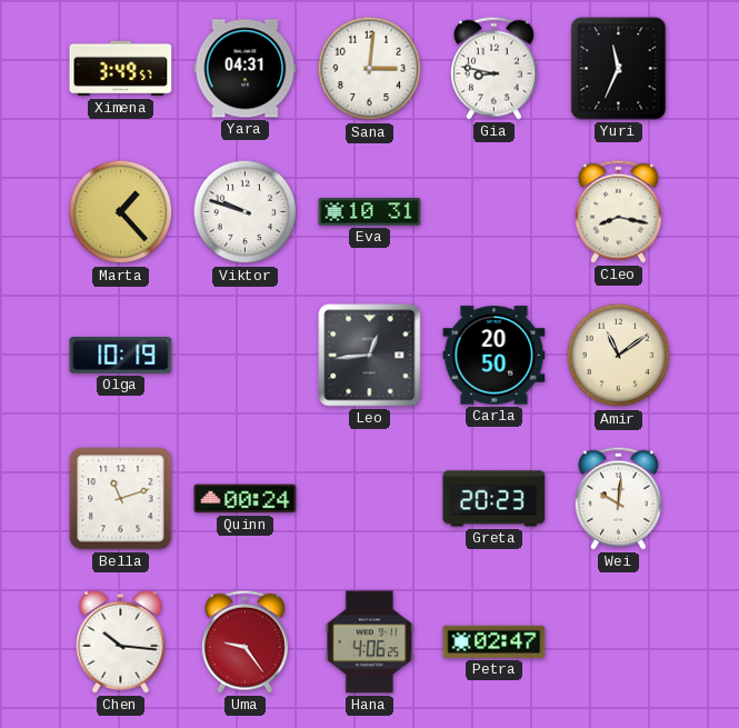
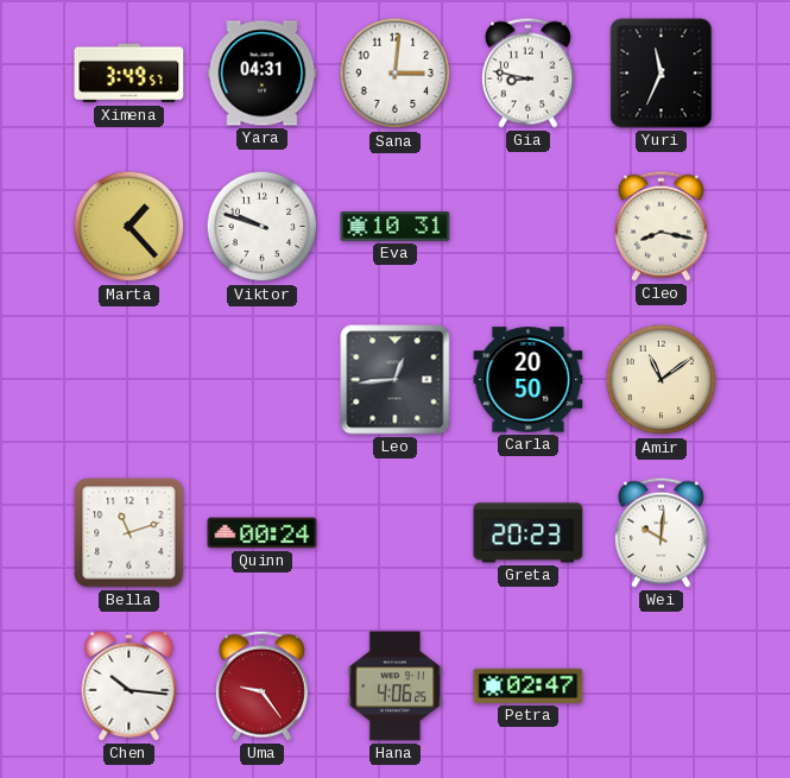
Olga: 10:19 -> none
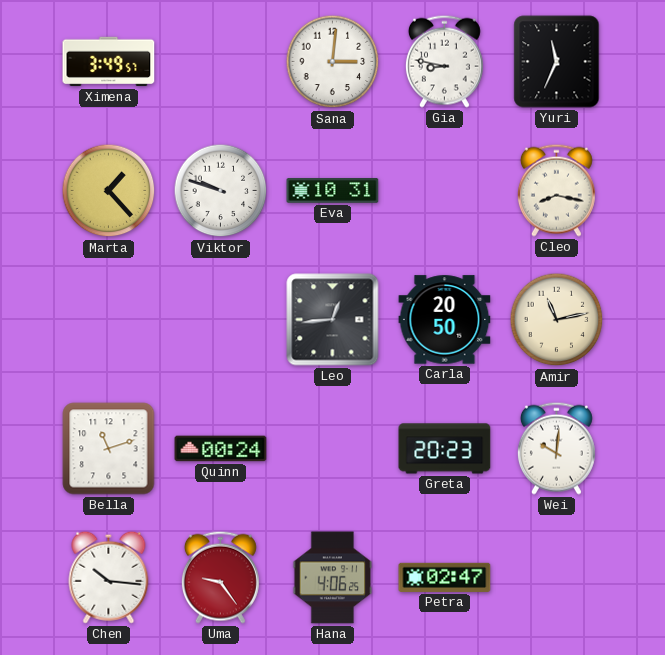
Yara: 04:31 -> none
Amir: 11:09 -> 11:13
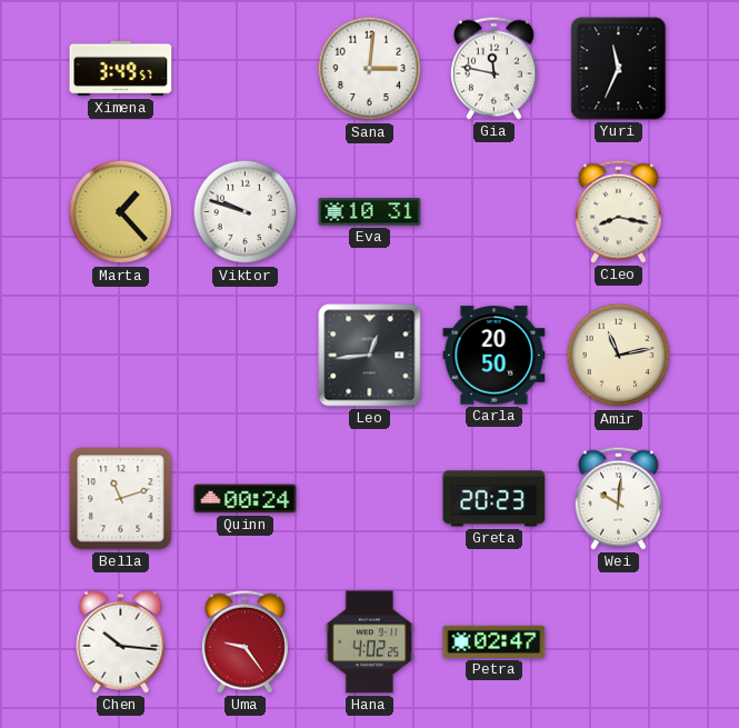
Gia: 8:47 -> 11:47
Hana: 4:06 -> 4:02
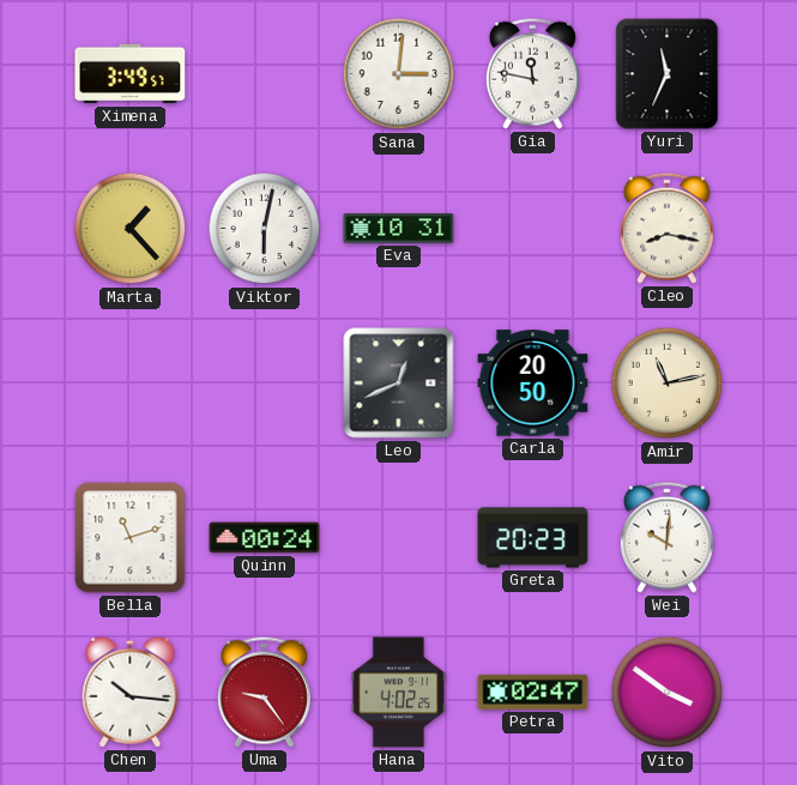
Viktor: 9:48 -> 6:02
Leo: 12:44 -> 12:41
Vito: none -> 3:51
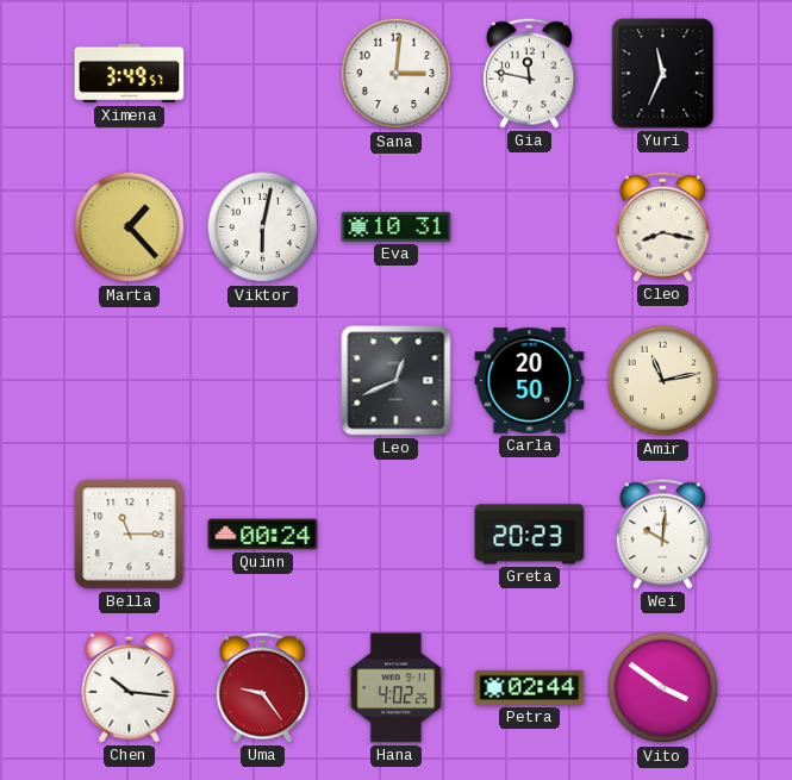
Bella: 11:12 -> 11:15
Petra: 02:47 -> 02:44
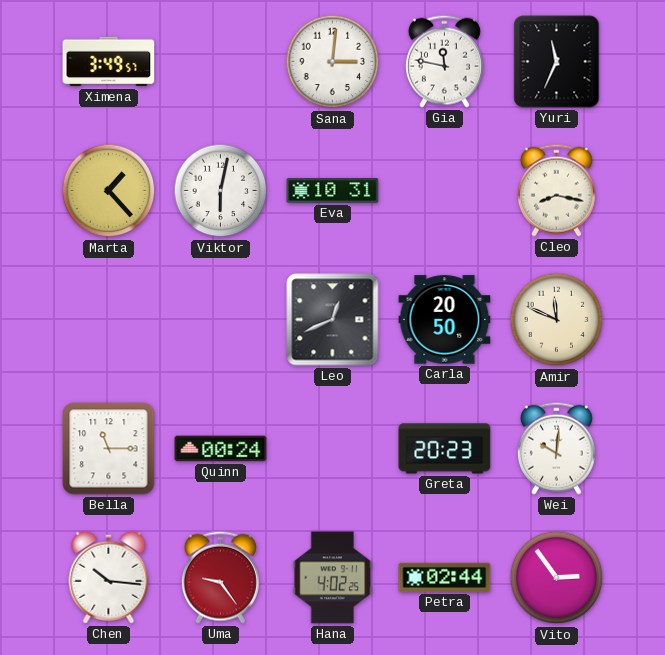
Amir: 11:13 -> 11:49
Vito: 3:51 -> 2:54
